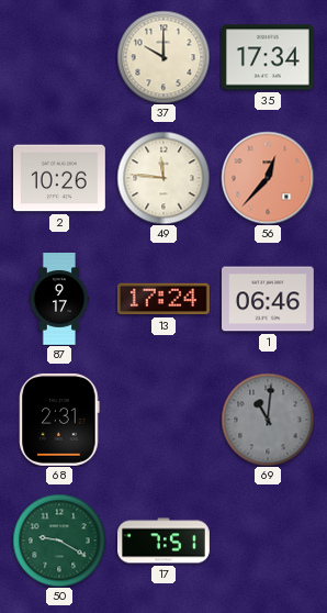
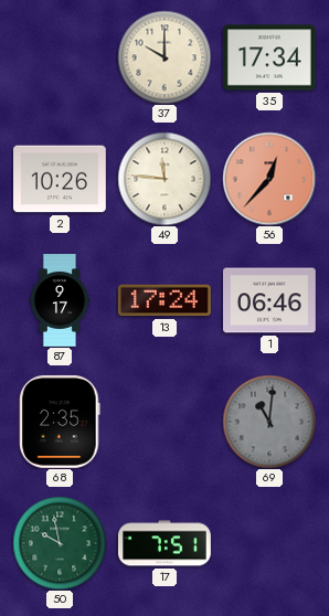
68: 2:31 -> 2:35
50: 9:20 -> 9:58
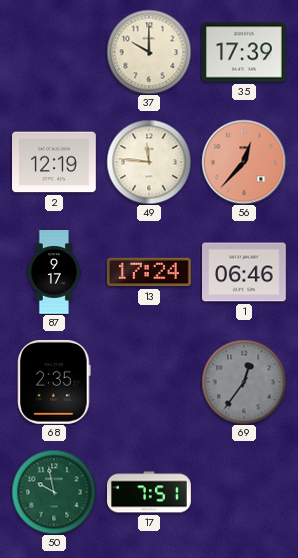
35: 17:34 -> 17:39
2: 10:26 -> 12:19
69: 11:01 -> 12:36
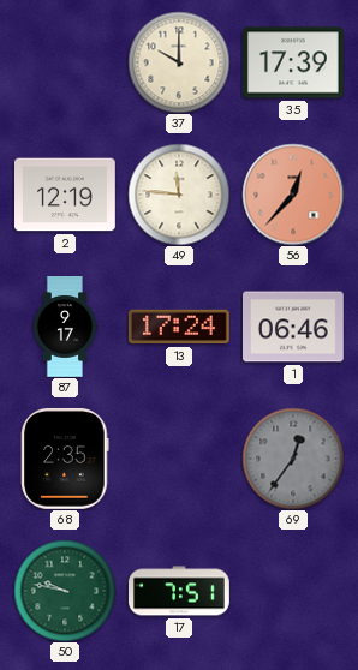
50: 9:58 -> 9:47
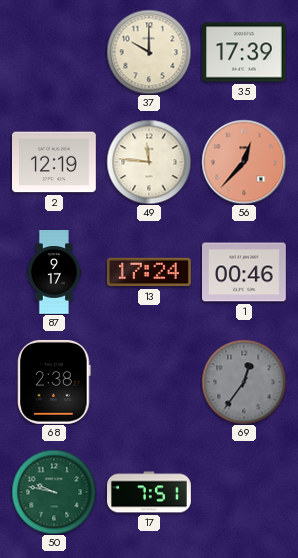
1: 06:46 -> 00:46
68: 2:35 -> 2:38
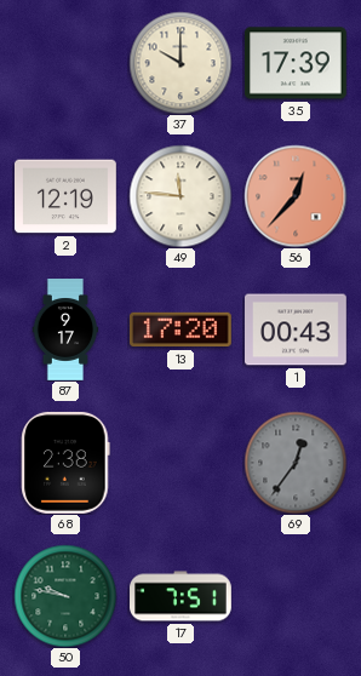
13: 17:24 -> 17:20
1: 00:46 -> 00:43
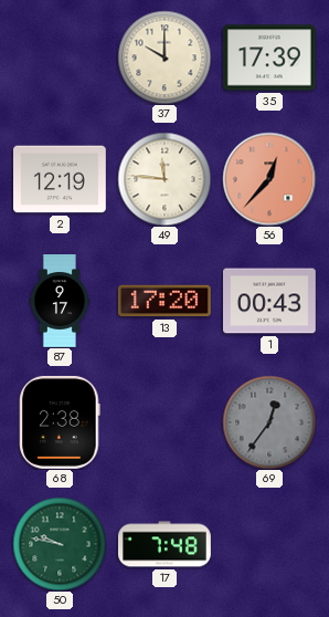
17: 7:51 -> 7:48
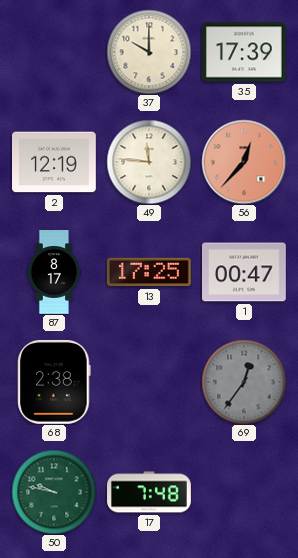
87: 9:17 -> 8:17
13: 17:20 -> 17:25
1: 00:43 -> 00:47
